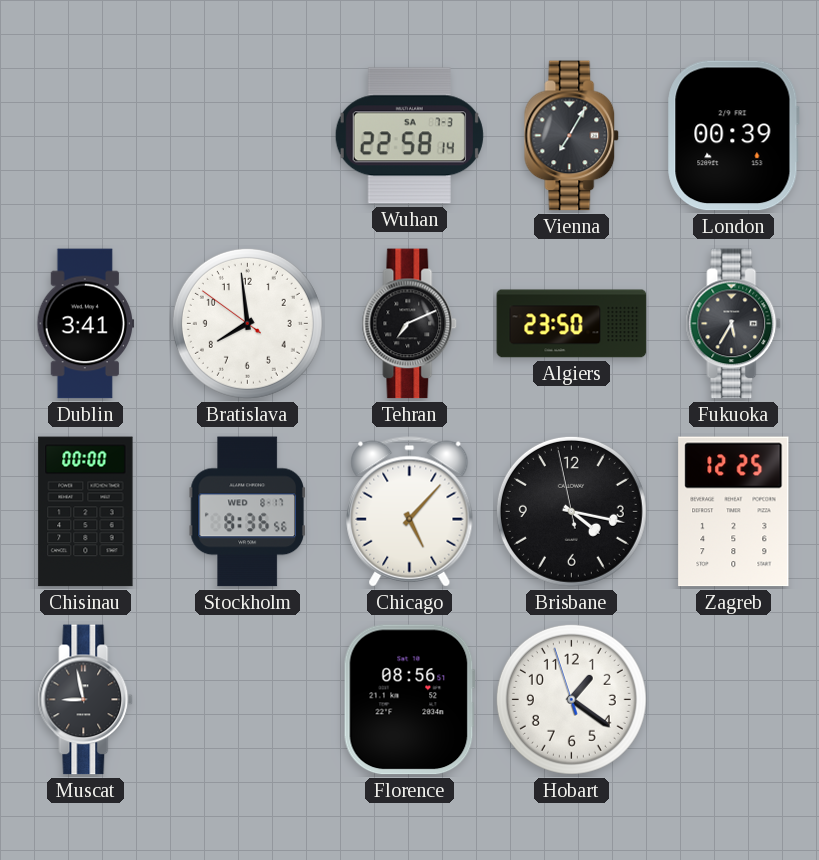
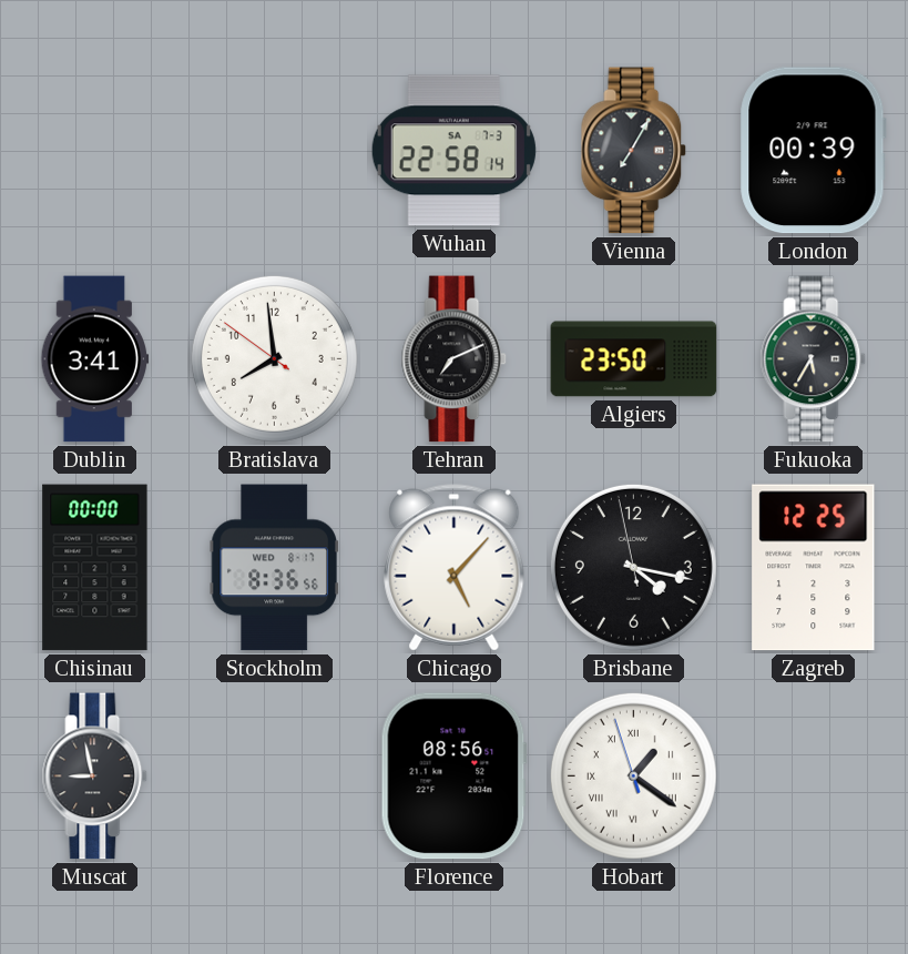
Hobart numerals: Arabic -> Roman
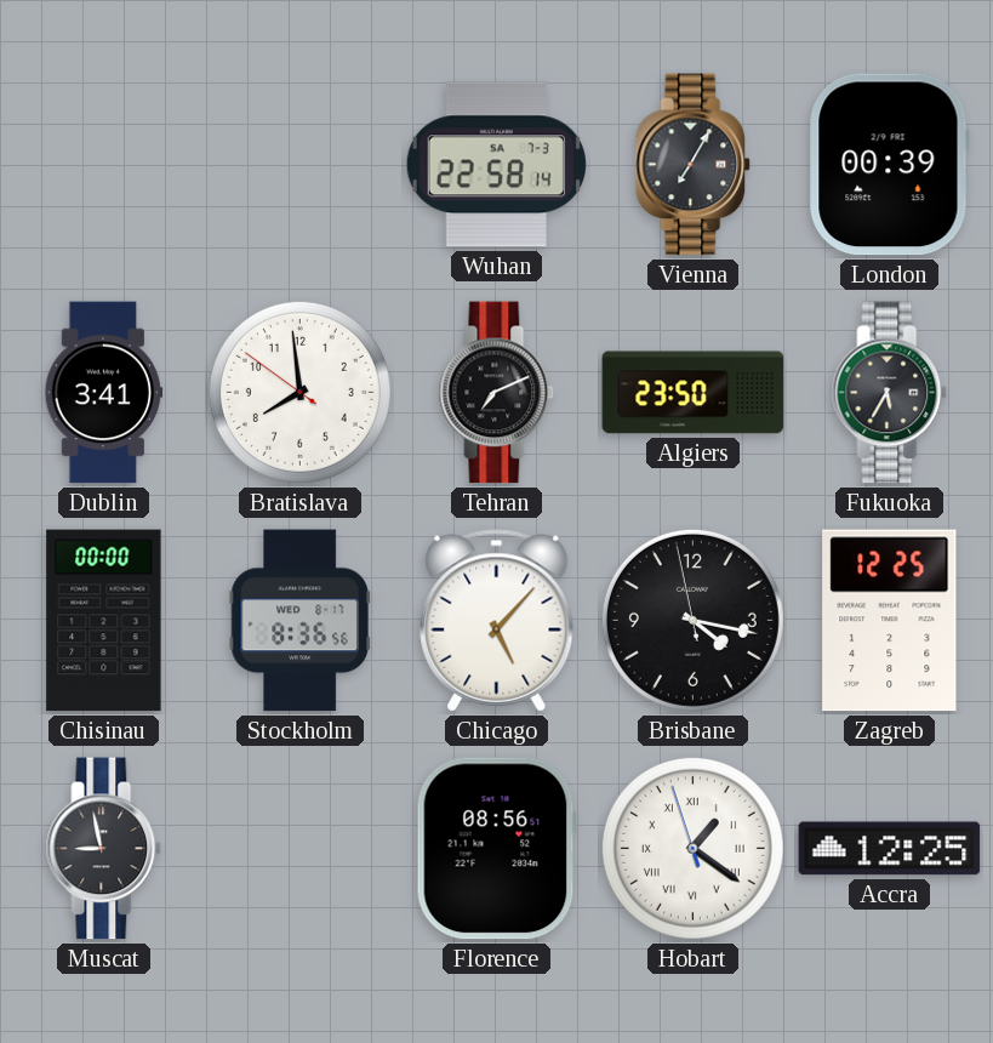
Accra: none -> 12:25
